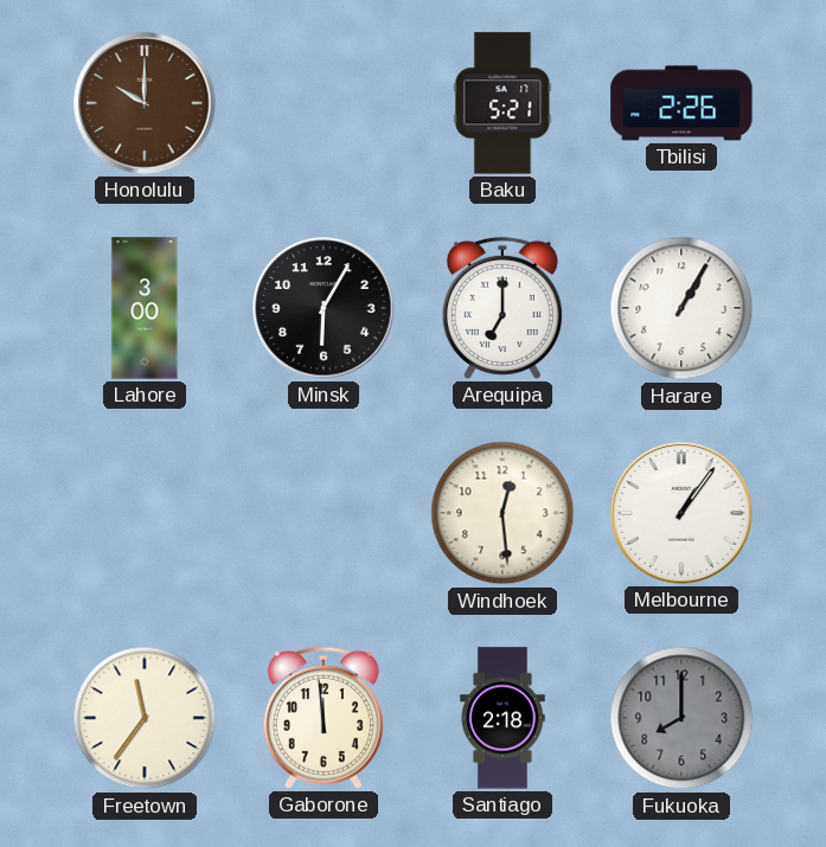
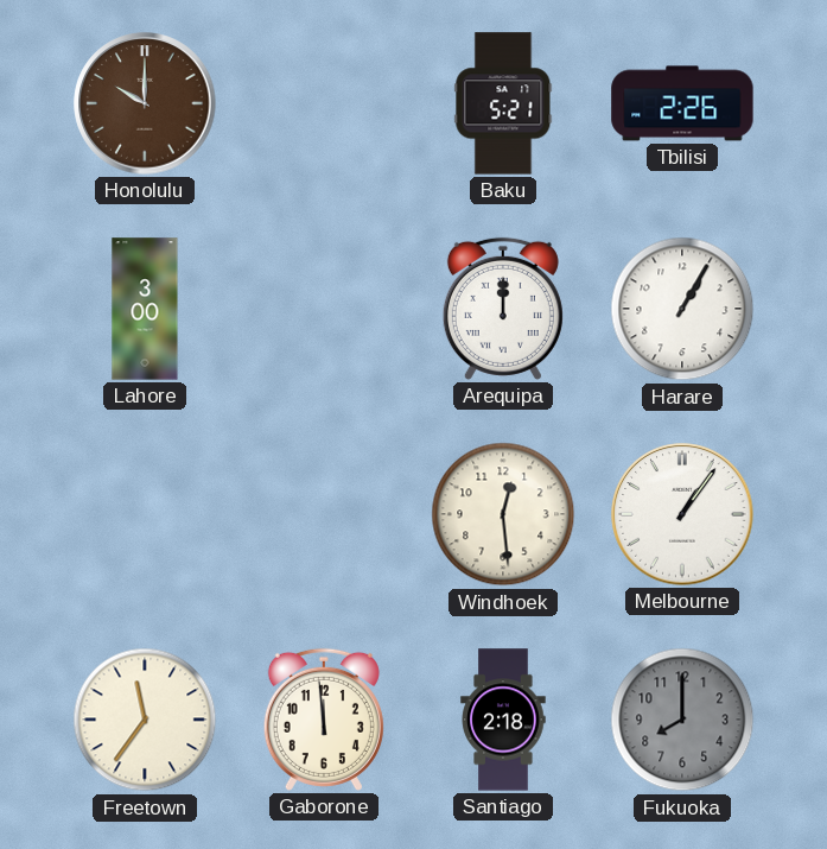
Minsk: 6:05 -> none
Arequipa: 7:00 -> 12:00
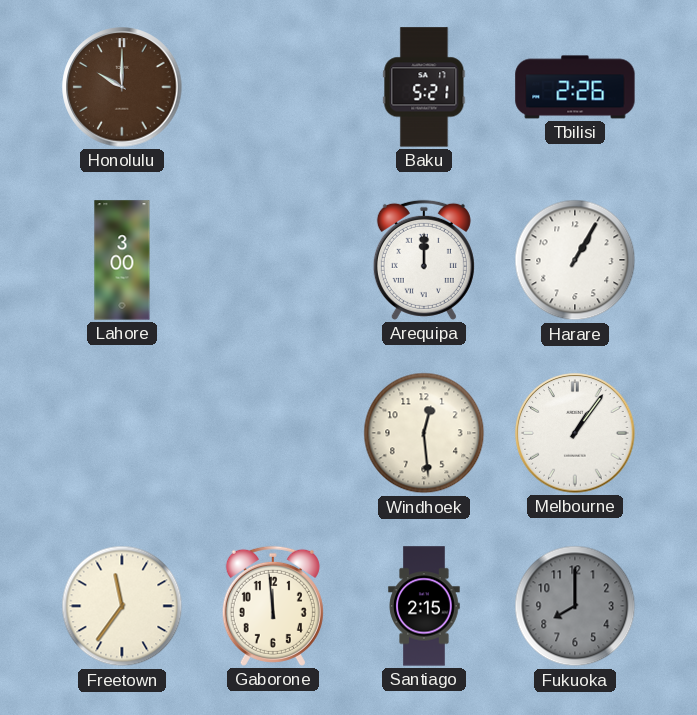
Santiago: 2:18 -> 2:15
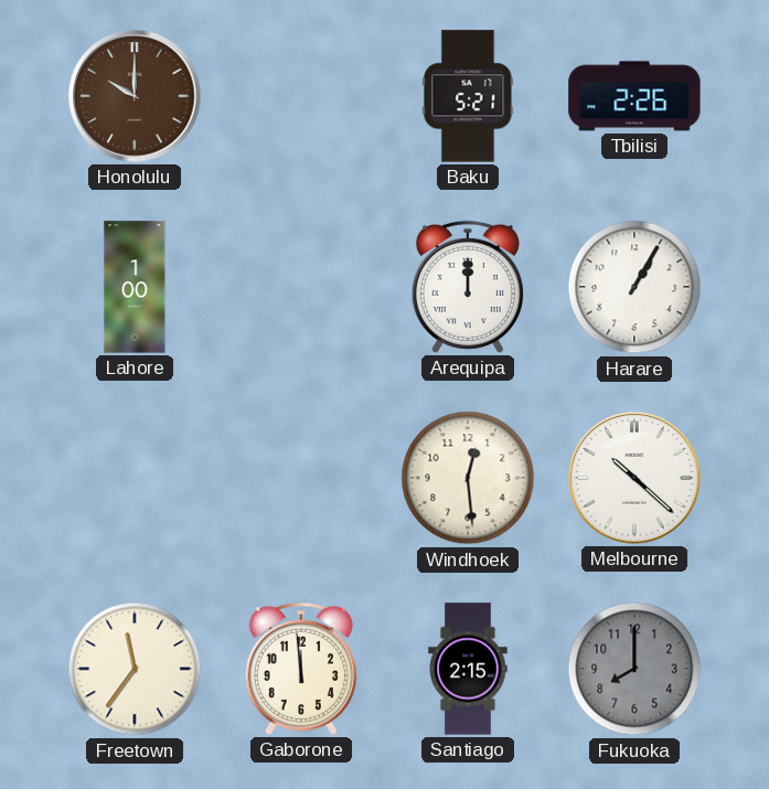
Lahore: 3:00 -> 1:00
Melbourne: 1:06 -> 10:22
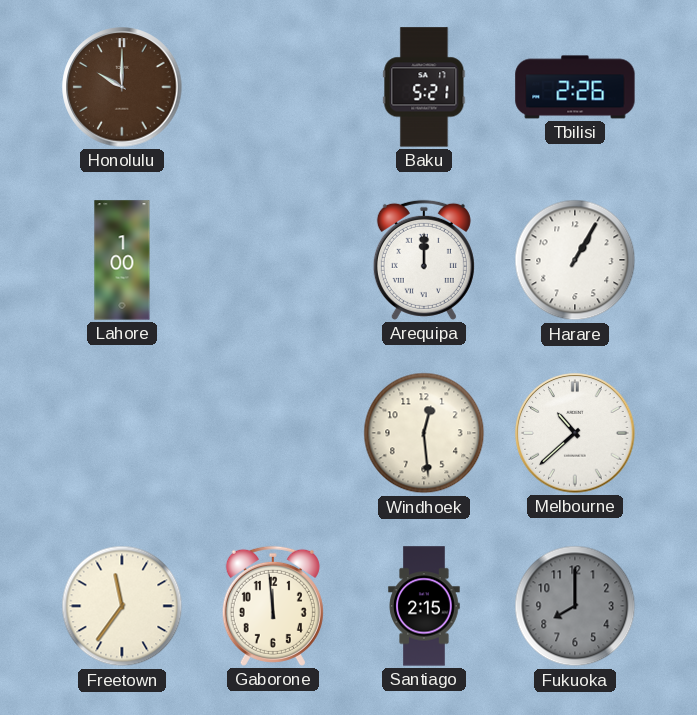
Melbourne: 10:22 -> 10:38
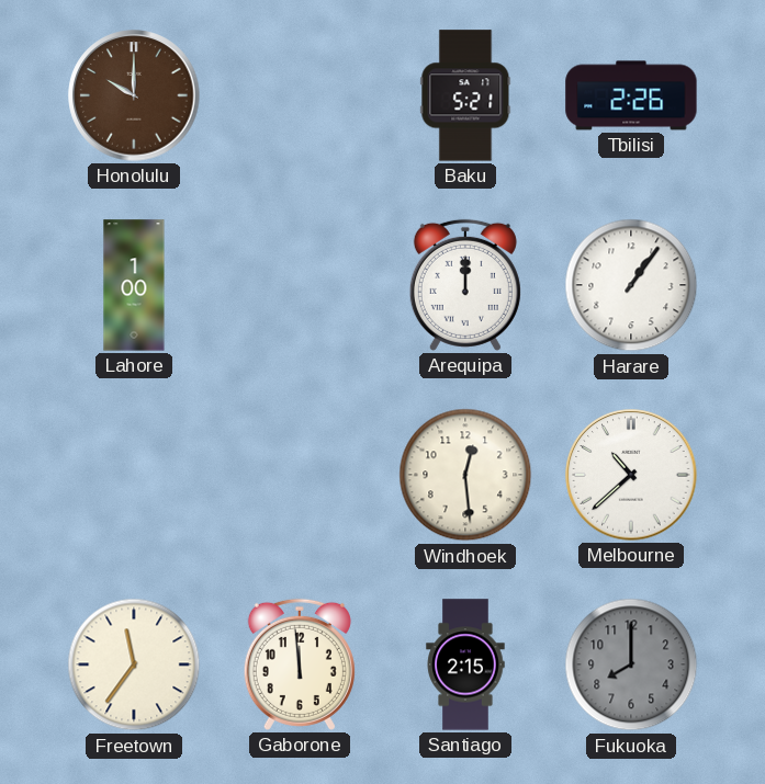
Harare: 1:05 -> 1:06
